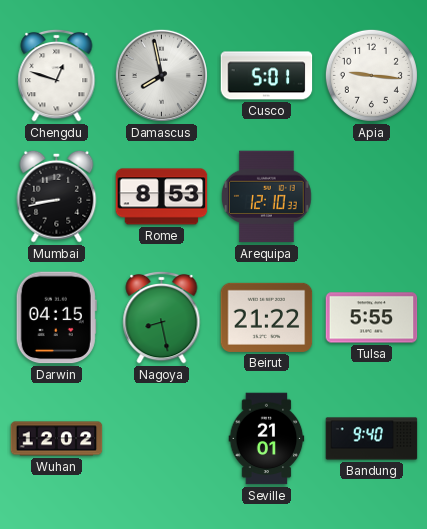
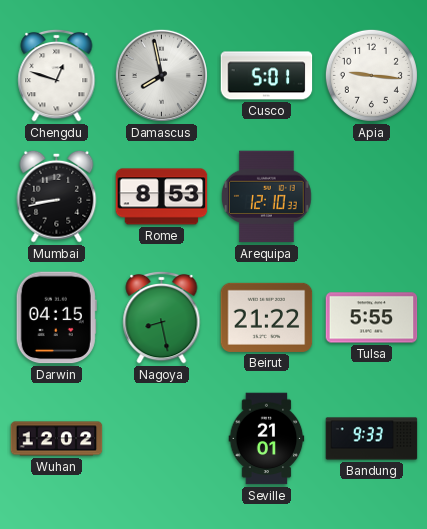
Bandung: 9:40 -> 9:33
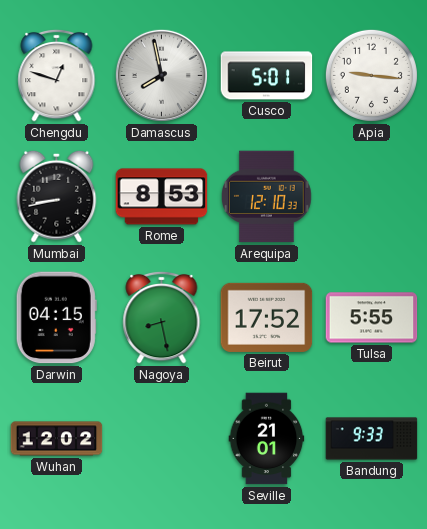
Beirut: 21:22 -> 17:52
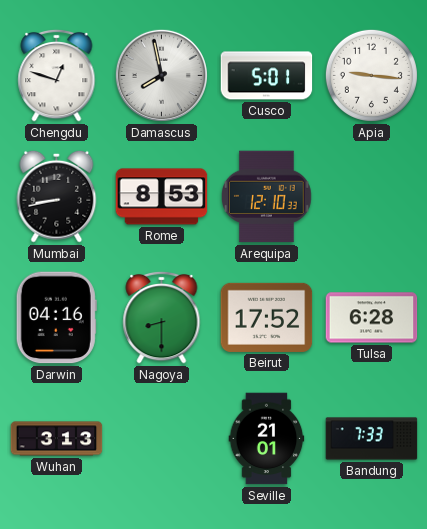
Darwin: 04:15 -> 04:16
Nagoya: 8:28 -> 8:30
Tulsa: 5:55 -> 6:28
Wuhan: 12:02 -> 3:13
Bandung: 9:33 -> 7:33
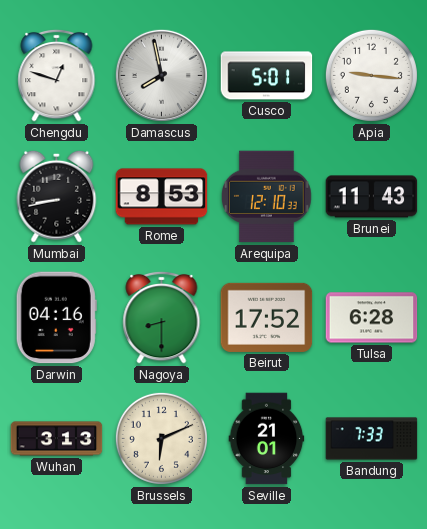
Brunei: none -> 11:43
Brussels: none -> 6:11
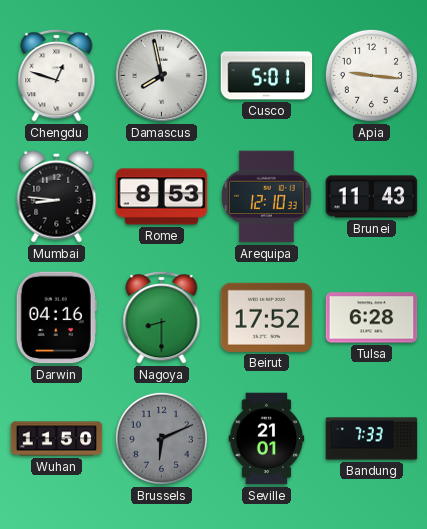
Mumbai: 8:43 -> 8:46
Wuhan: 3:13 -> 11:50
Brussels dial: cream -> grey
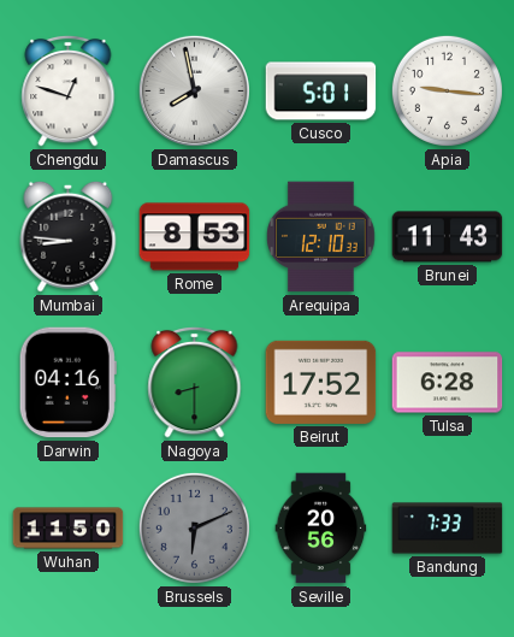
Seville: 21:01 -> 20:56
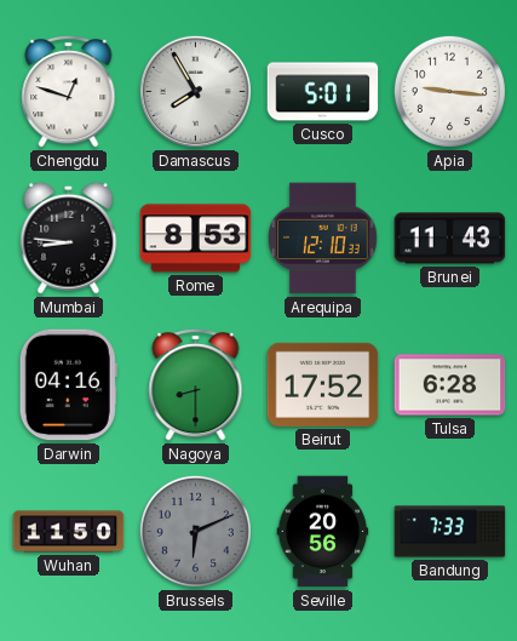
Damascus: 7:58 -> 7:55
